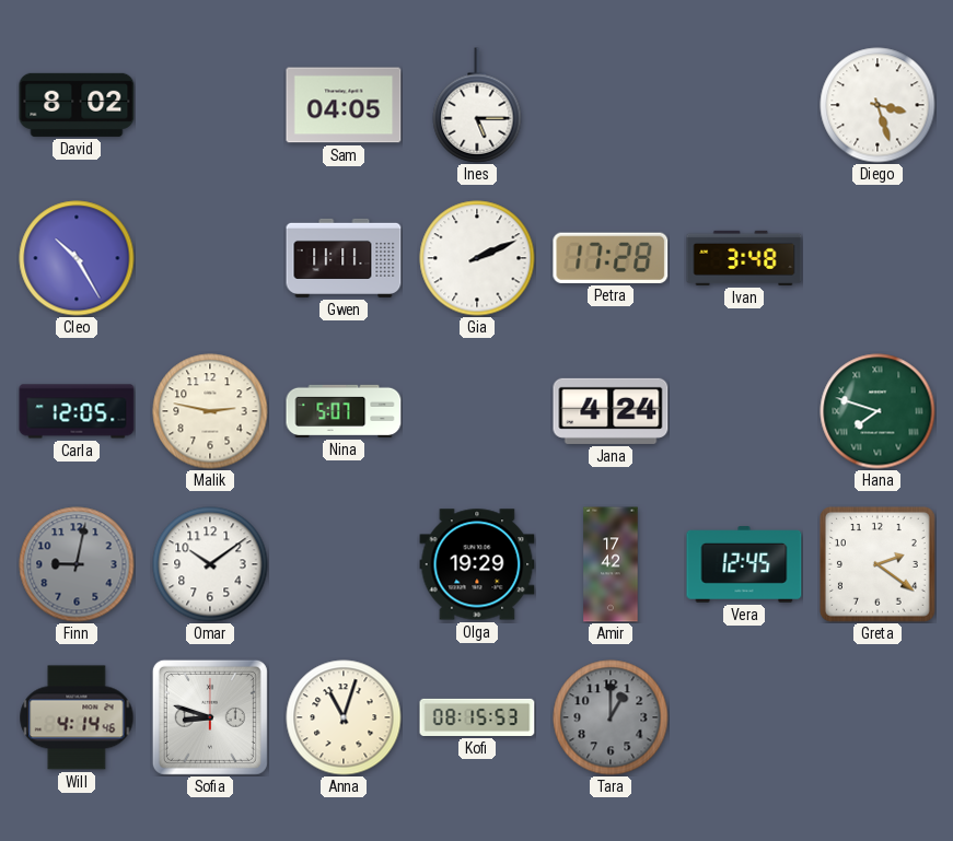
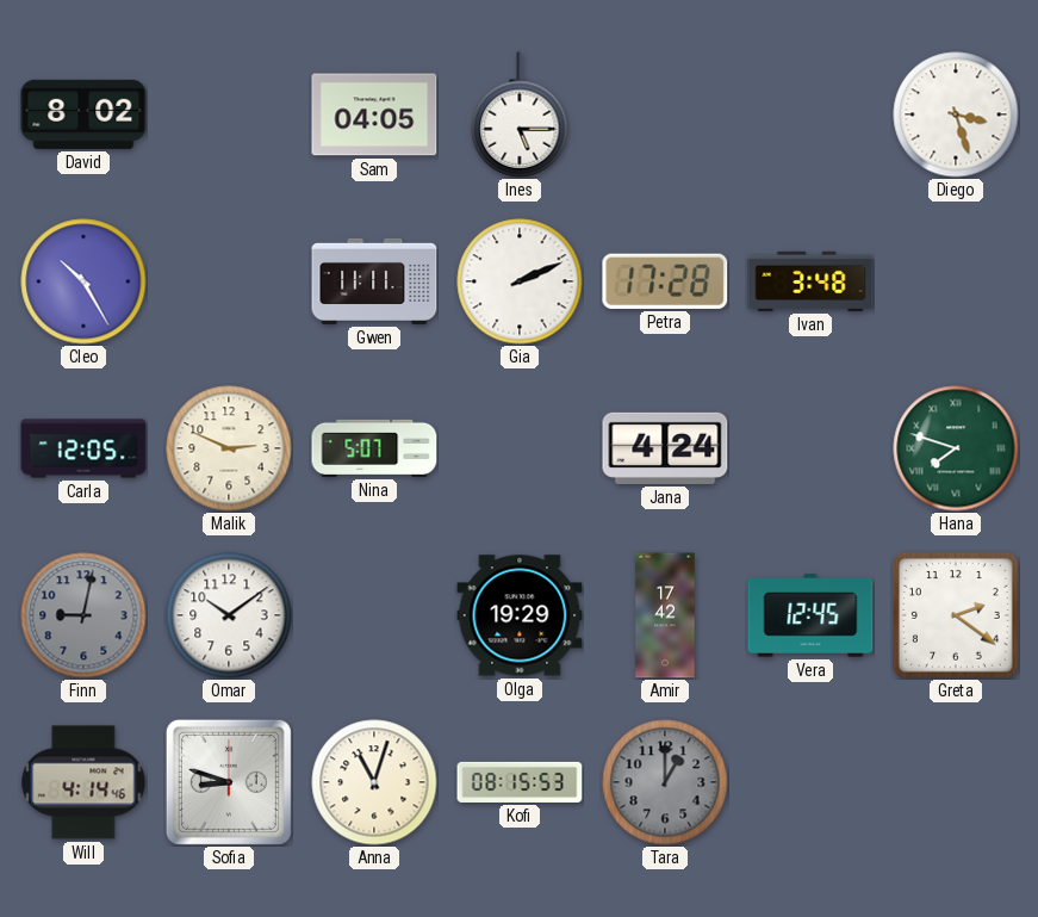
Malik: 2:47 -> 2:49
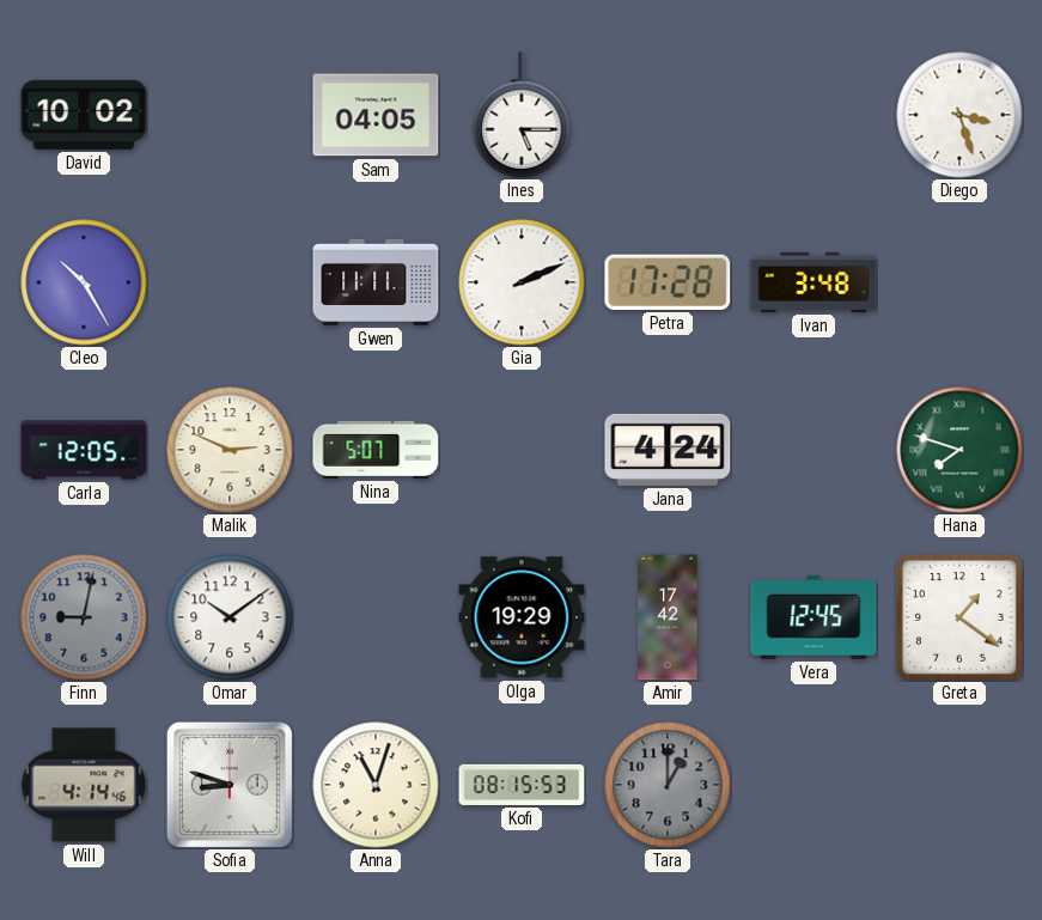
David: 8:02 -> 10:02
Greta: 2:21 -> 1:21
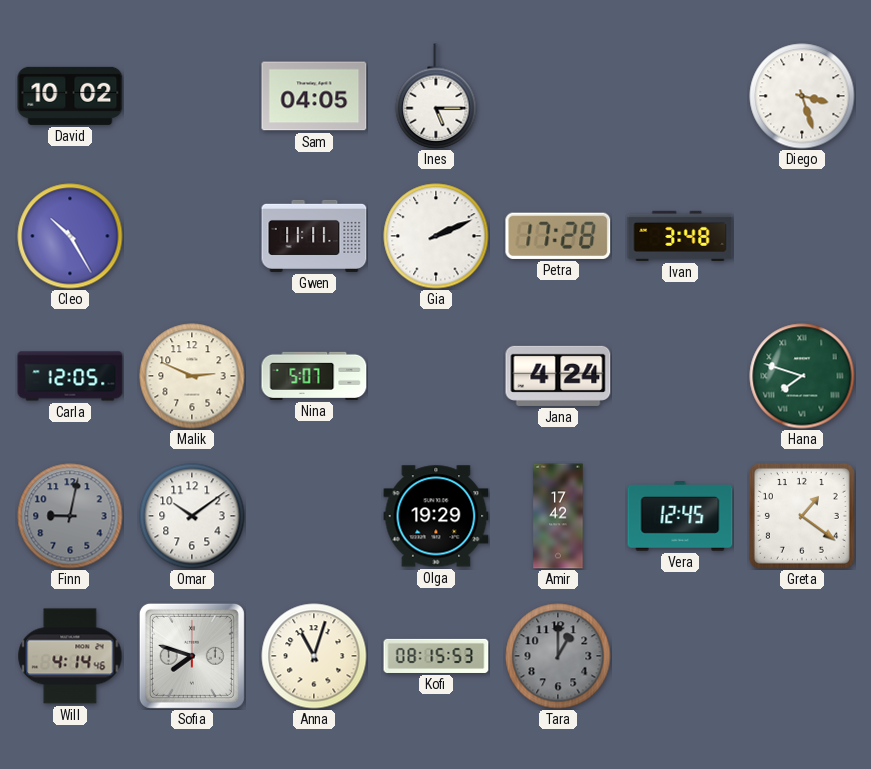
Sofia: 8:48 -> 7:48
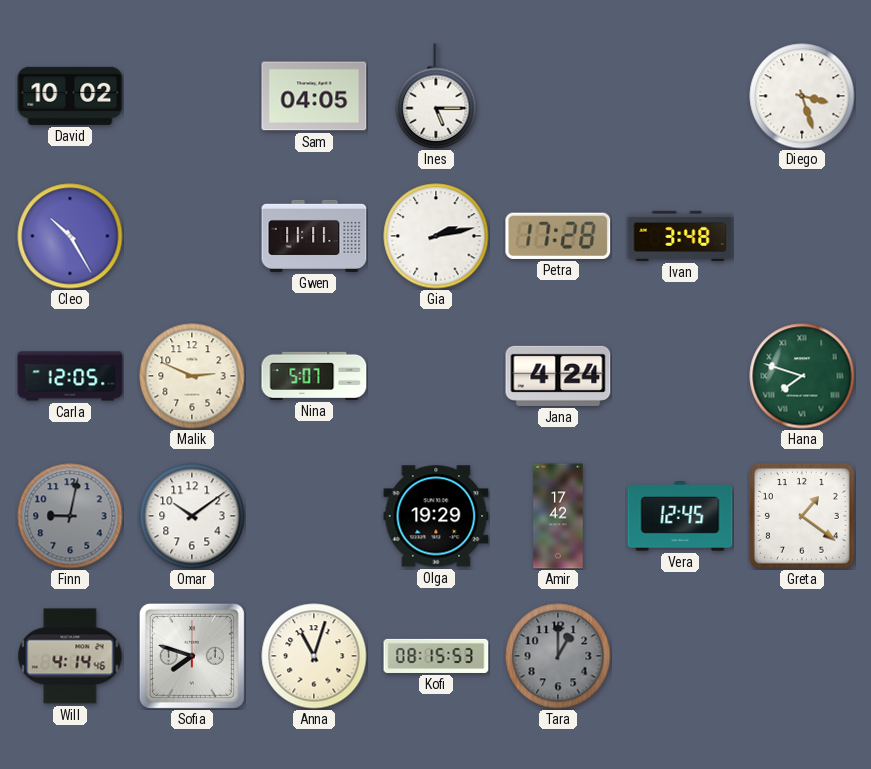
Gia: 2:11 -> 2:13
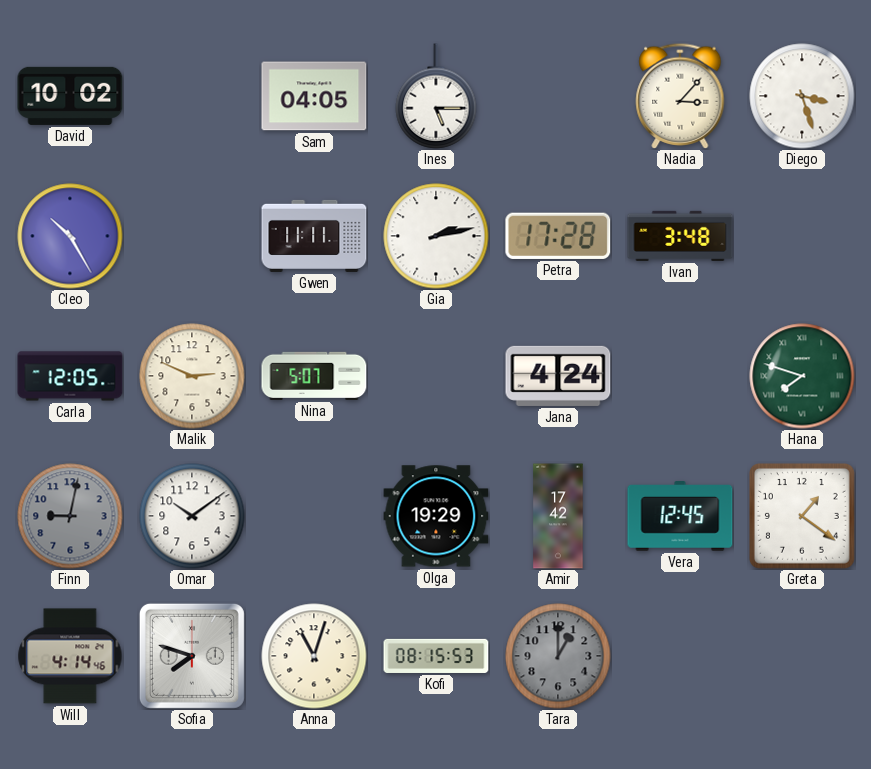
Nadia: none -> 3:07
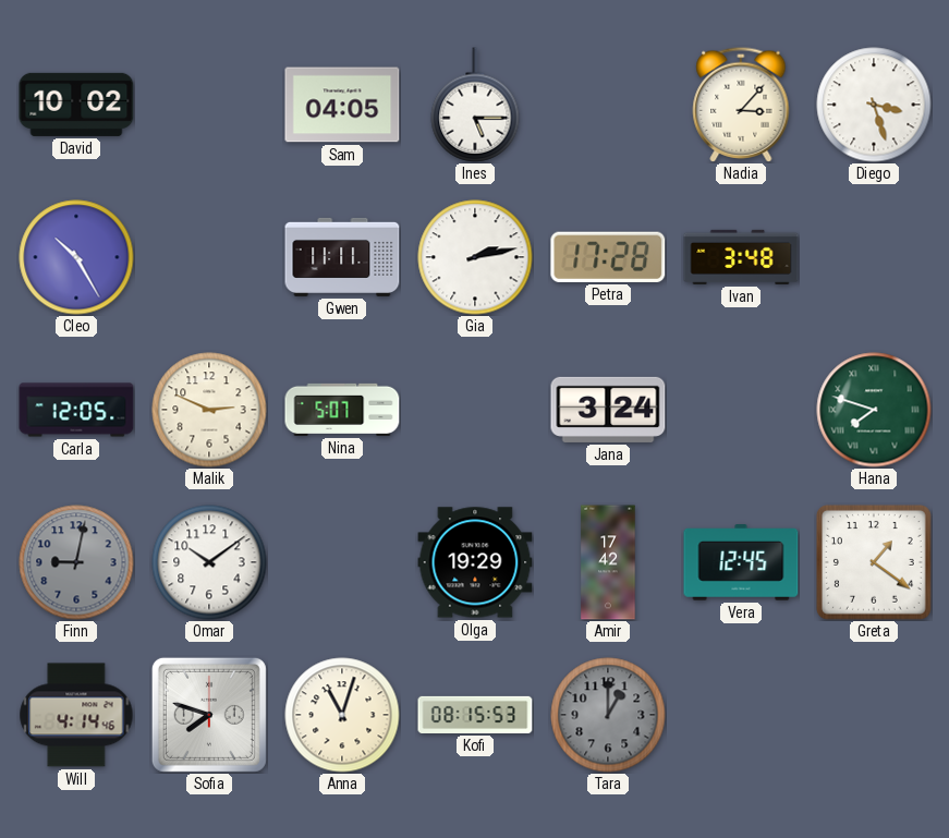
Jana: 4:24 -> 3:24
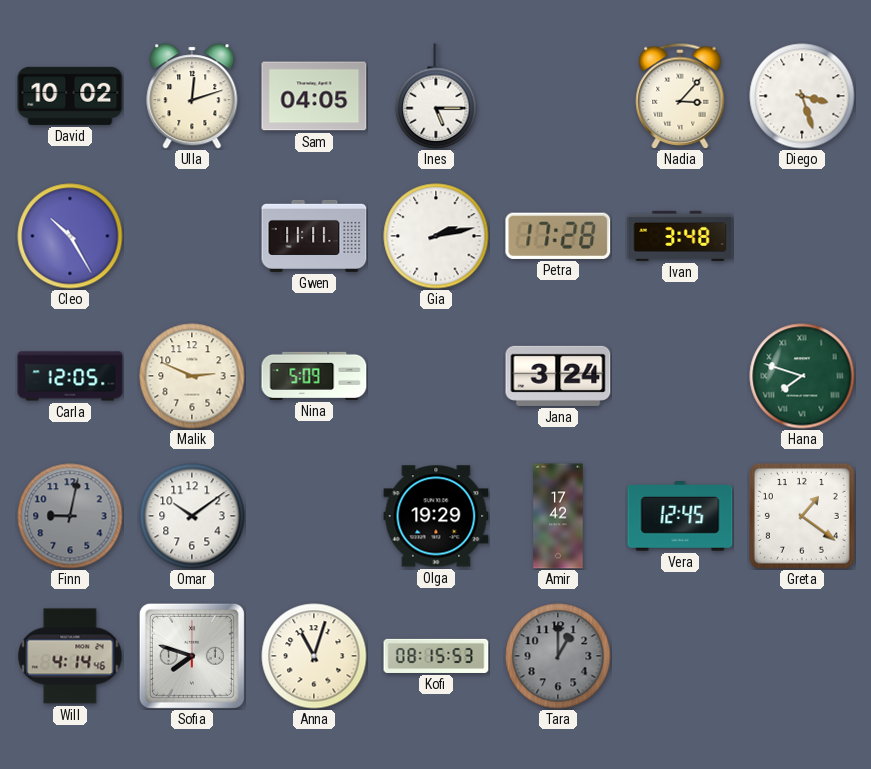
Ulla: none -> 12:12
Nina: 5:07 -> 5:09
